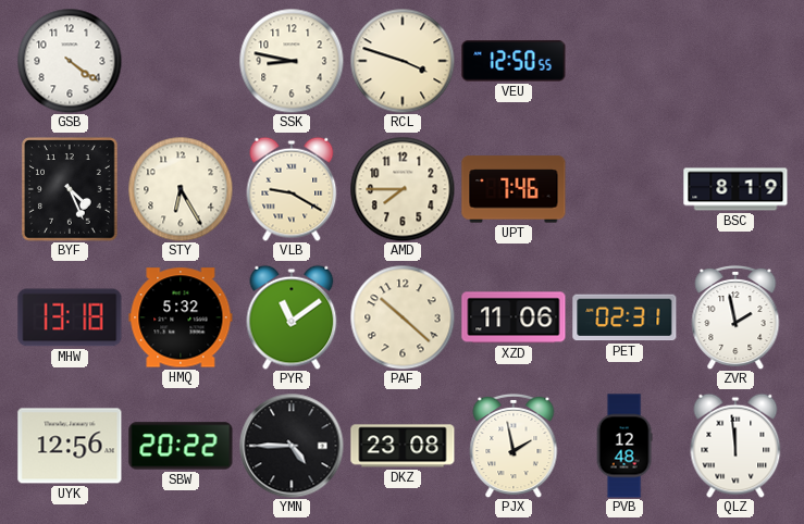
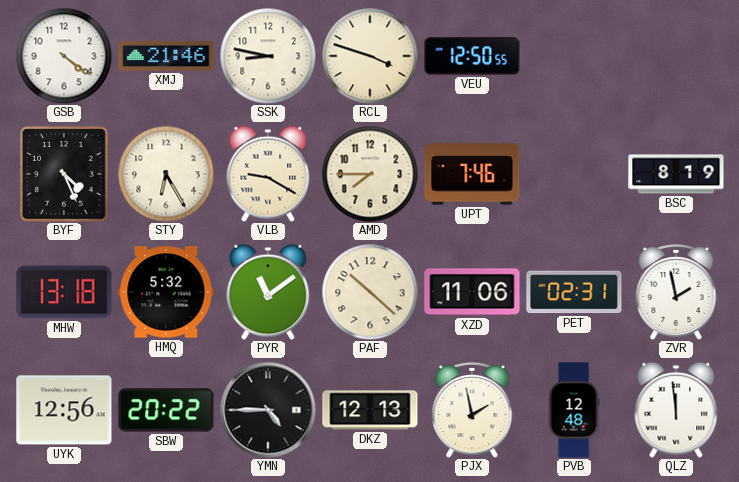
XMJ: none -> 21:46
DKZ: 23:08 -> 12:13
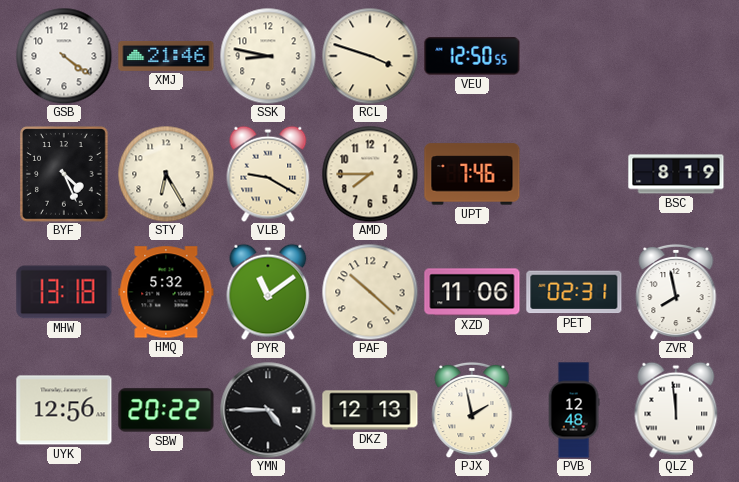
ZVR: 1:58 -> 7:58
